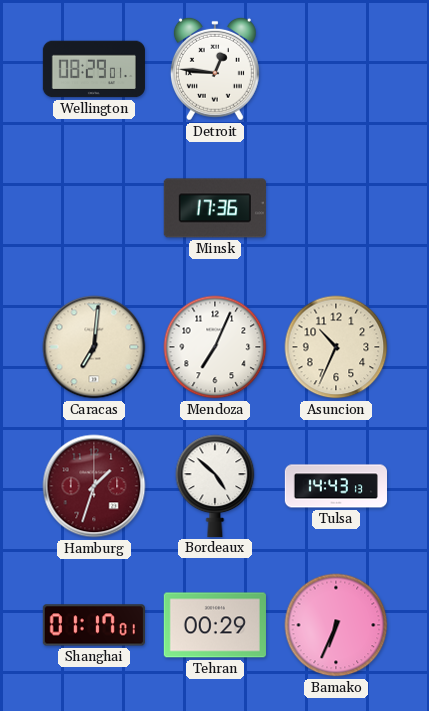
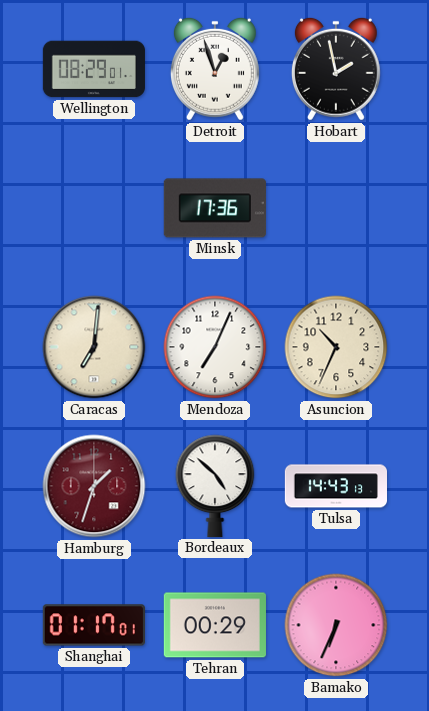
Detroit: 12:46 -> 12:57
Hobart: none -> 1:58
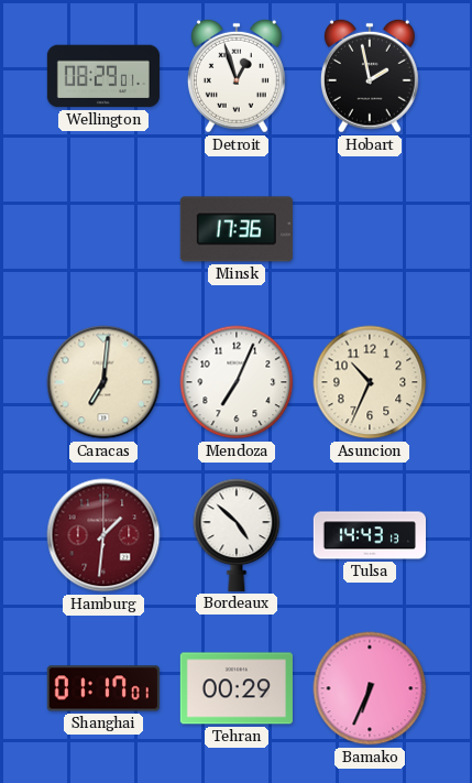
Hamburg: 1:33 -> 1:31
